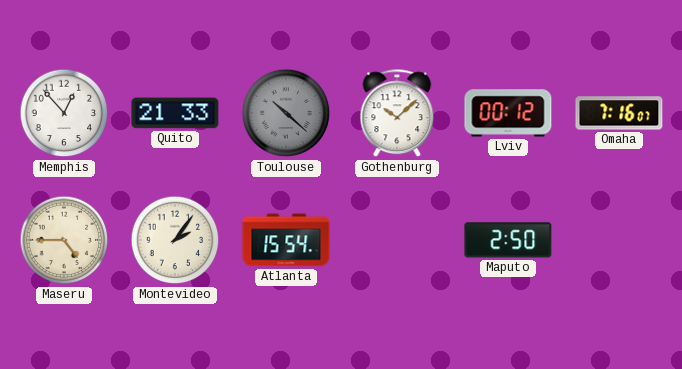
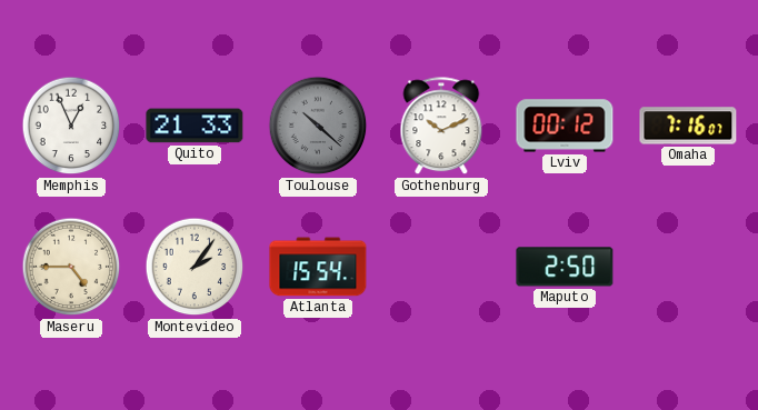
Memphis: 12:53 -> 12:56
Gothenburg: 10:08 -> 10:11
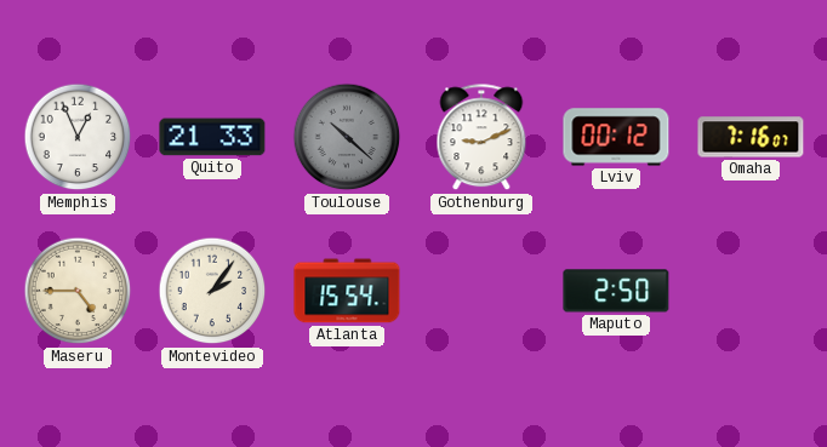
Gothenburg: 10:11 -> 9:11
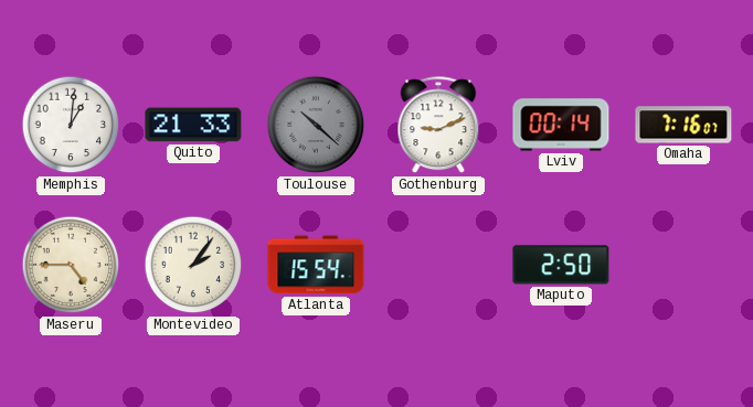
Memphis: 12:56 -> 1:01
Lviv: 00:12 -> 00:14
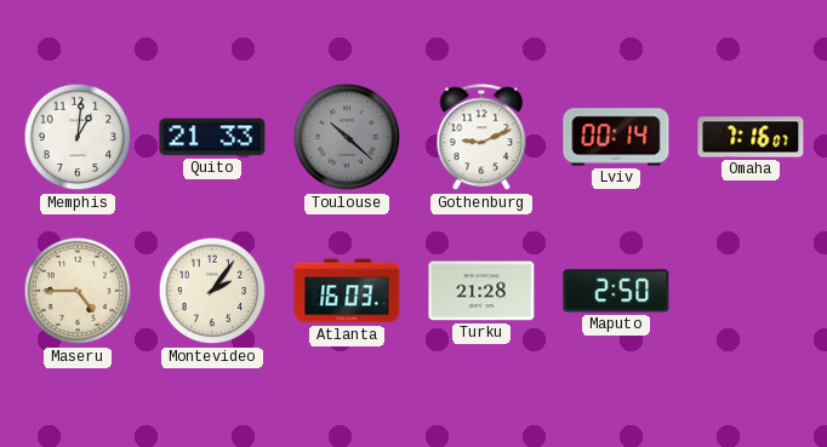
Atlanta: 15:54 -> 16:03
Turku: none -> 21:28
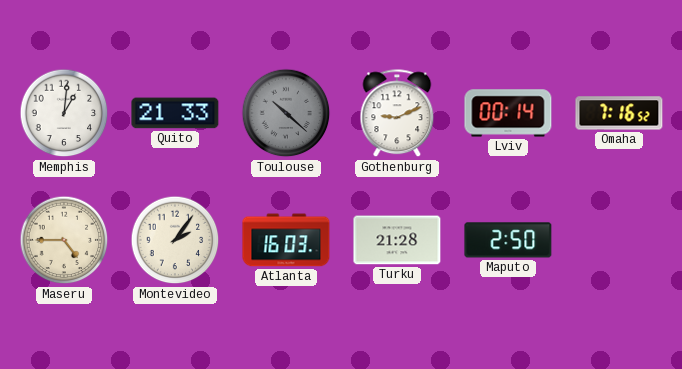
Omaha: 7:16:07 -> 7:16:52
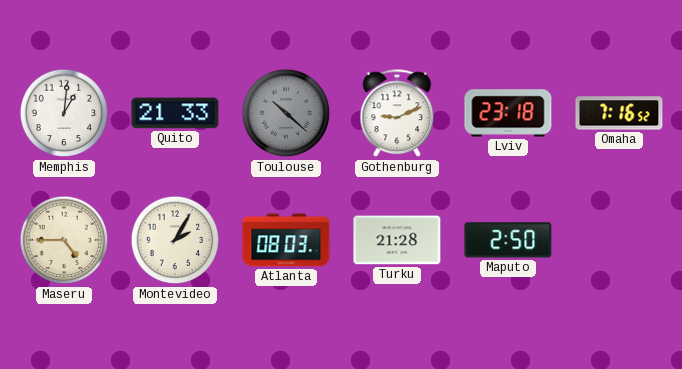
Lviv: 00:14 -> 23:18
Montevideo: 2:06 -> 2:05
Atlanta: 16:03 -> 08:03
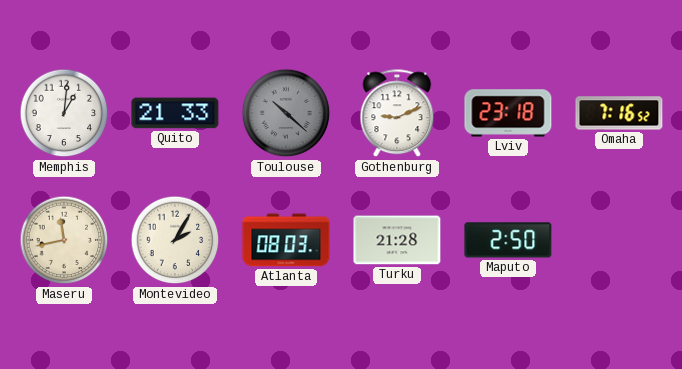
Maseru: 4:45 -> 11:43
